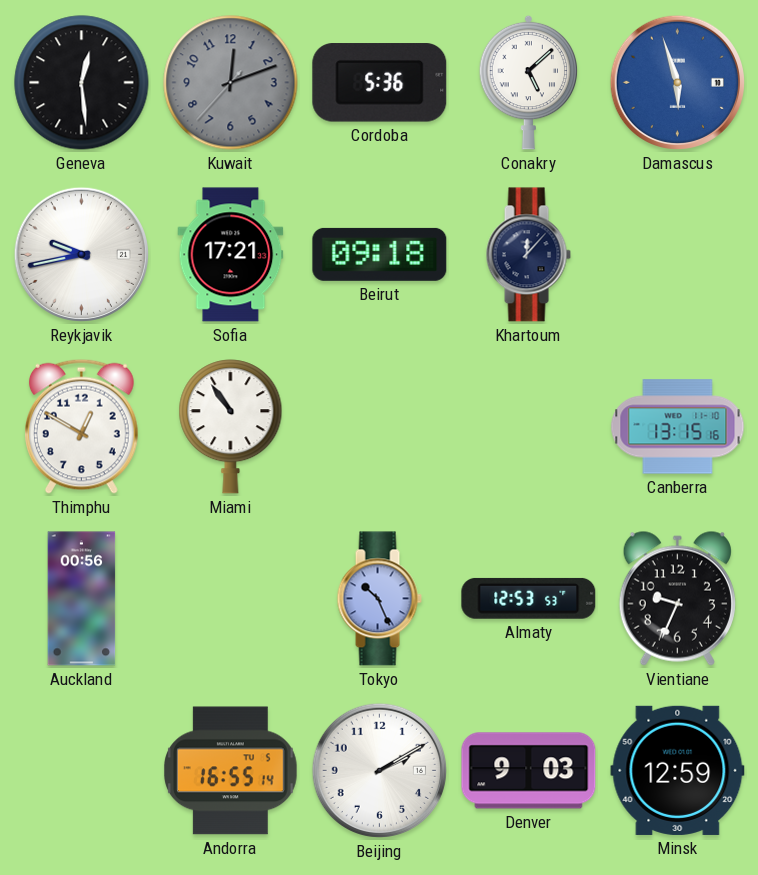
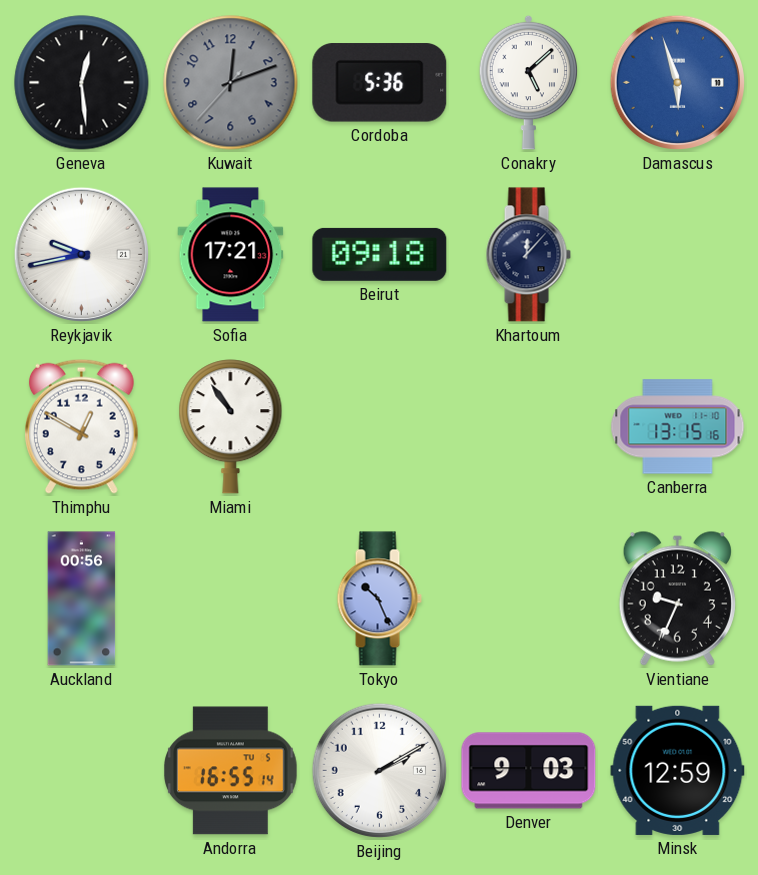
Almaty: 12:53 -> none
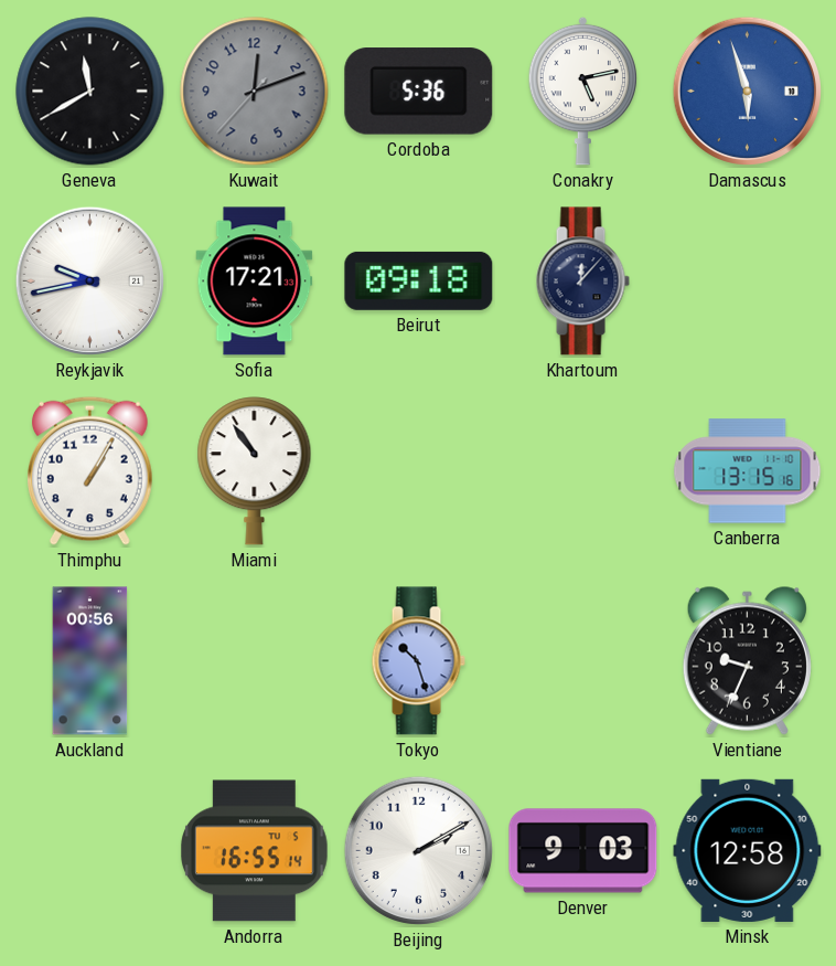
Geneva: 12:29 -> 11:40
Conakry: 5:08 -> 5:13
Thimphu: 12:50 -> 1:05
Tokyo: 10:26 -> 10:27
Minsk: 12:59 -> 12:58
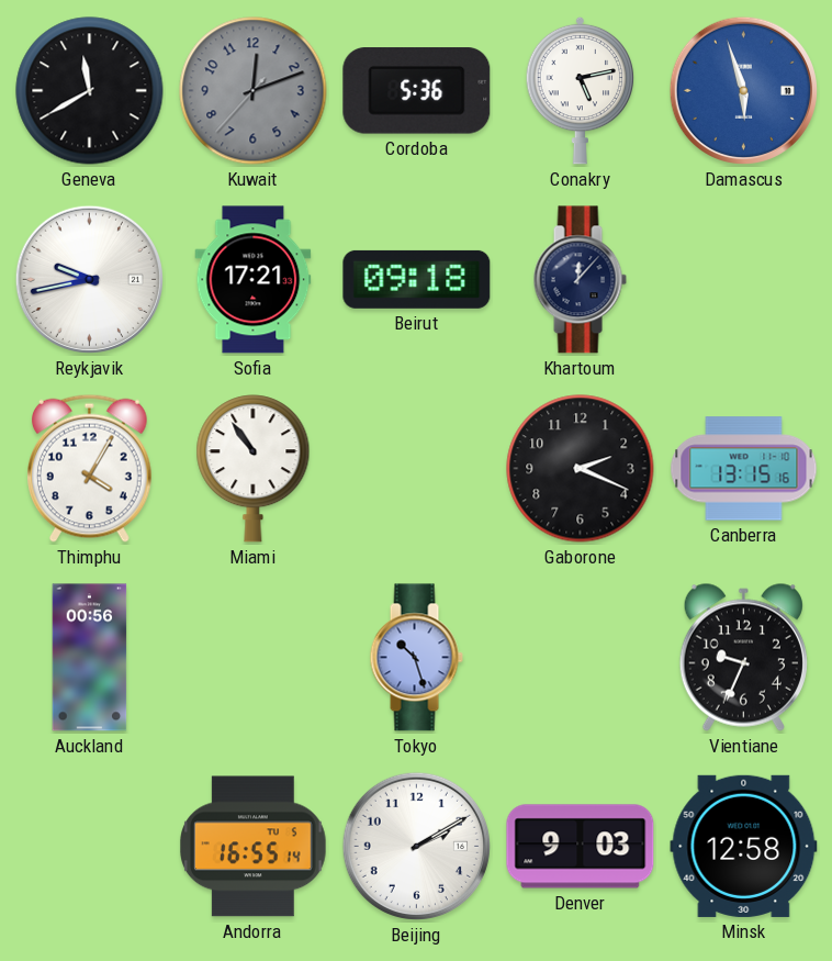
Thimphu: 1:05 -> 4:05
Gaborone: none -> 2:19
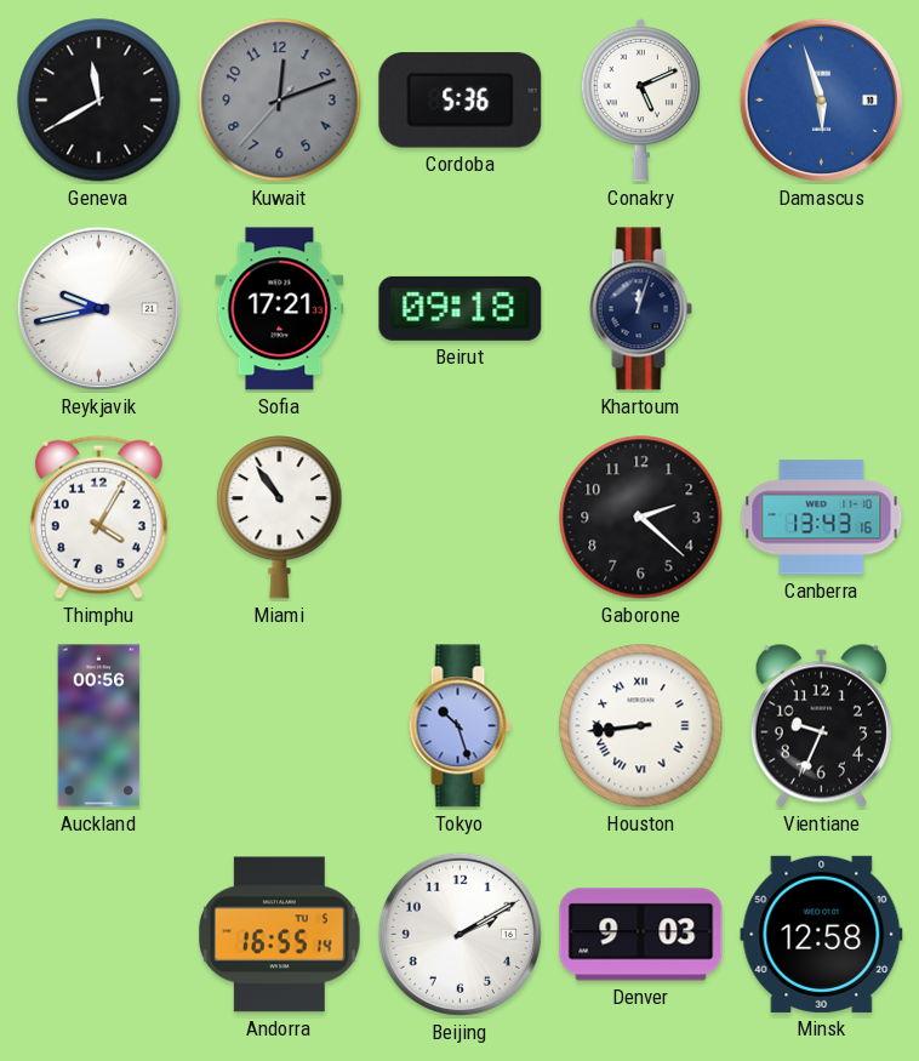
Conakry: 5:13 -> 5:11
Khartoum: 12:07 -> 12:03
Gaborone: 2:19 -> 2:22
Canberra: 13:15 -> 13:43
Houston: none -> 8:44
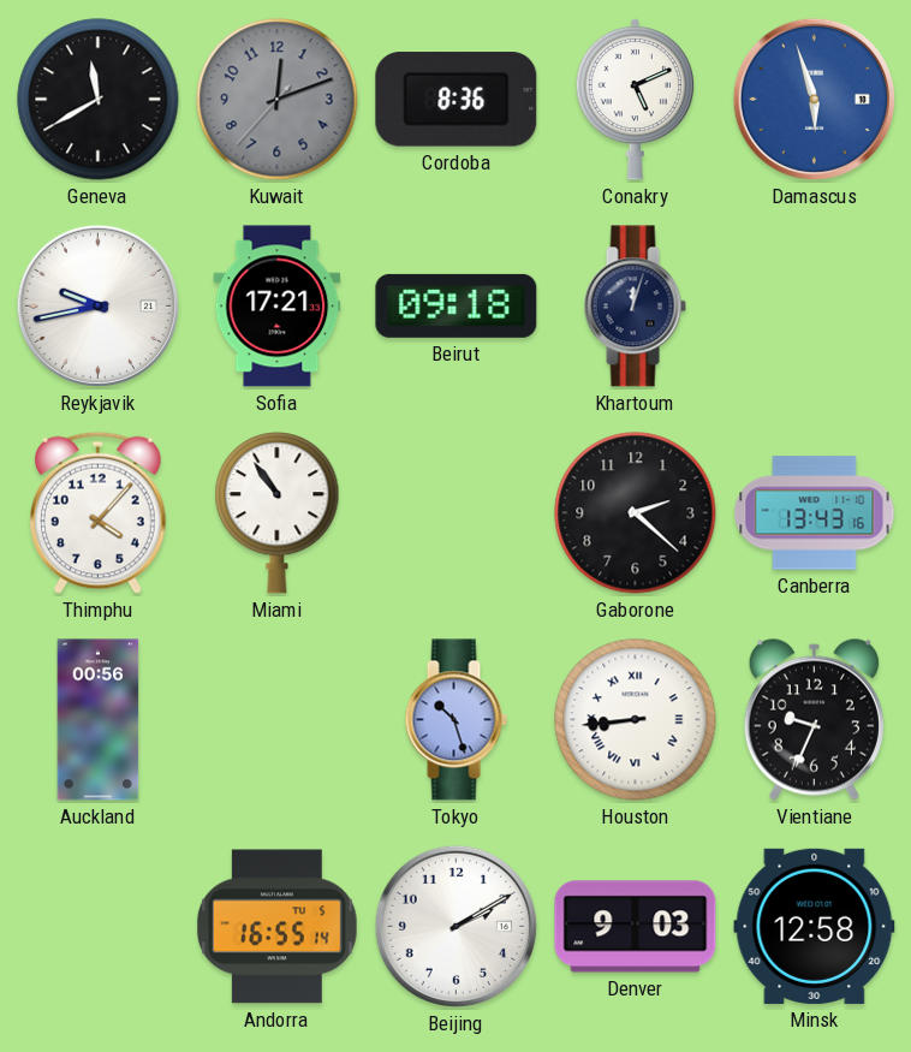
Cordoba: 5:36 -> 8:36
Thimphu: 4:05 -> 4:07
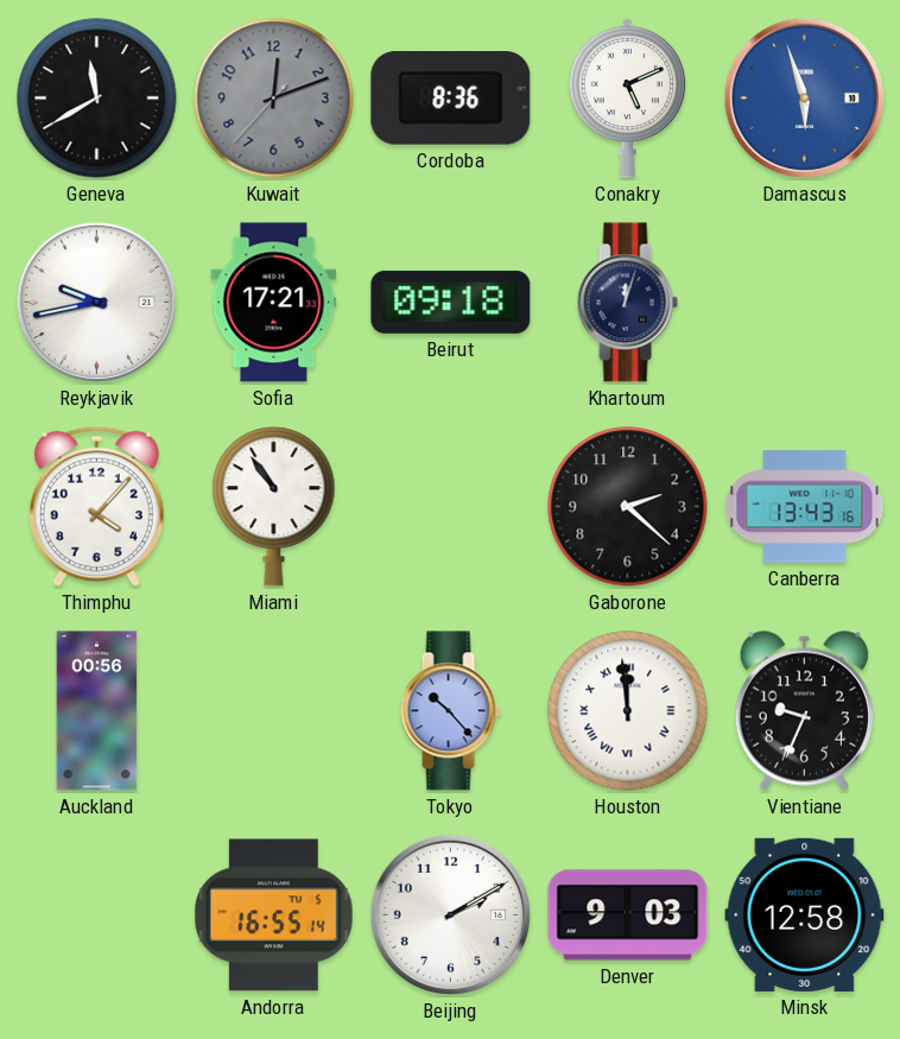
Tokyo: 10:27 -> 10:23
Houston: 8:44 -> 11:59
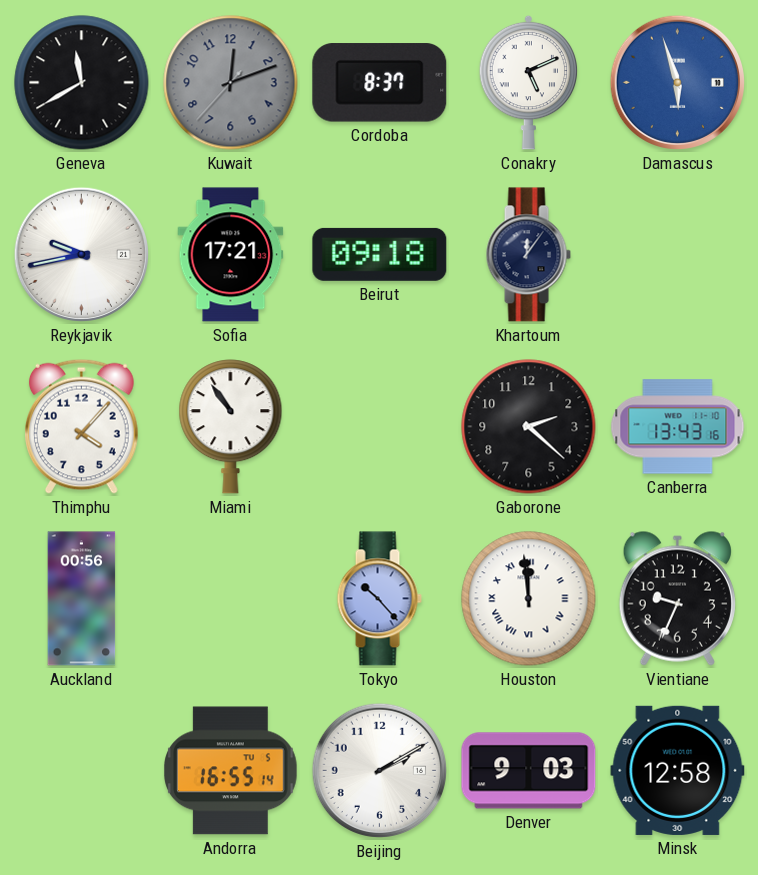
Cordoba: 8:36 -> 8:37
Khartoum: 12:03 -> 12:06
